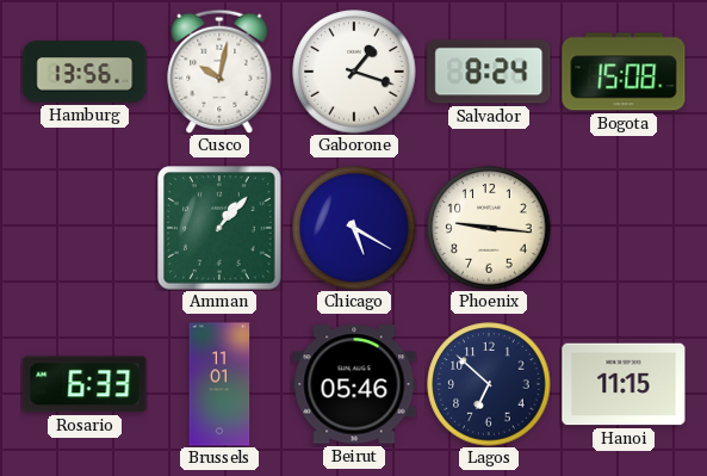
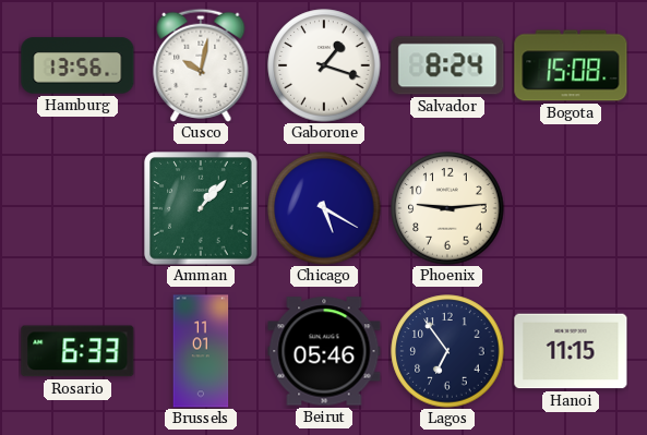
Phoenix: 9:16 -> 9:14
Lagos: 6:52 -> 6:54
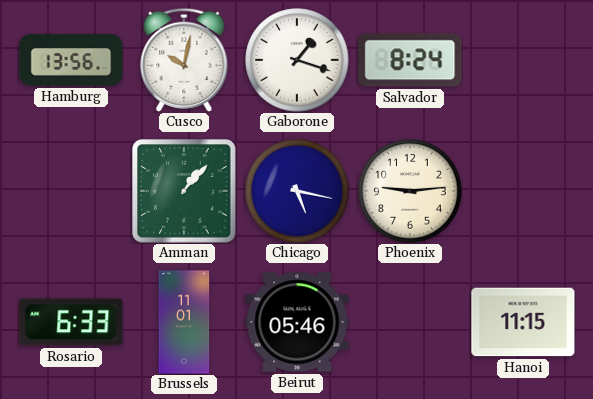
Bogota: 15:08 -> none
Chicago: 5:20 -> 5:17
Lagos: 6:54 -> none
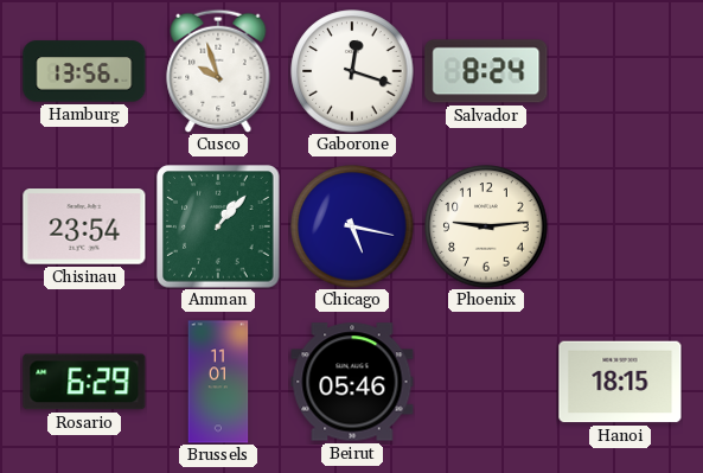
Cusco: 10:02 -> 9:57
Gaborone: 1:18 -> 12:18
Chisinau: none -> 23:54
Rosario: 6:33 -> 6:29
Hanoi: 11:15 -> 18:15
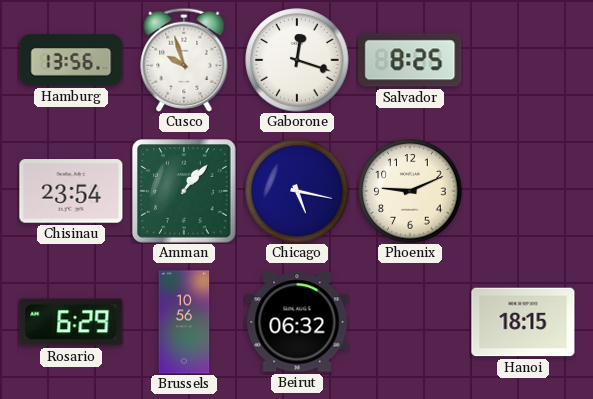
Salvador: 8:24 -> 8:25
Phoenix: 9:14 -> 9:11
Brussels: 11:01 -> 10:56
Beirut: 05:46 -> 06:32
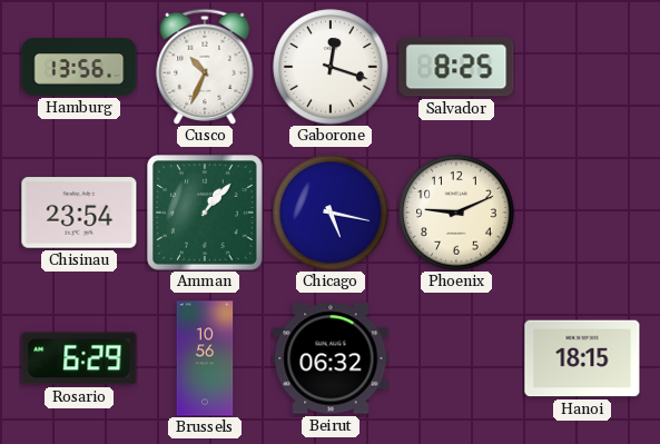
Cusco: 9:57 -> 10:34
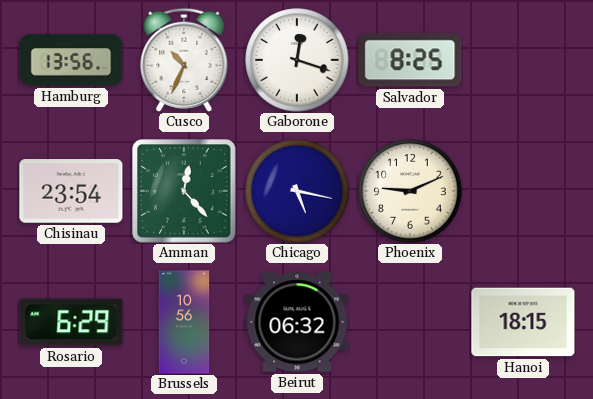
Amman: 1:07 -> 12:23
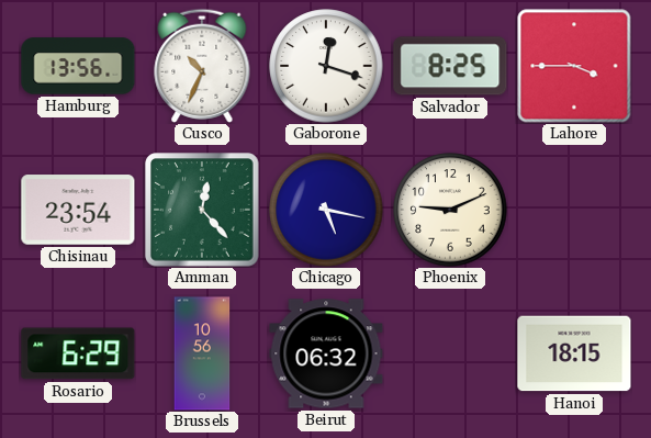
Lahore: none -> 3:45
